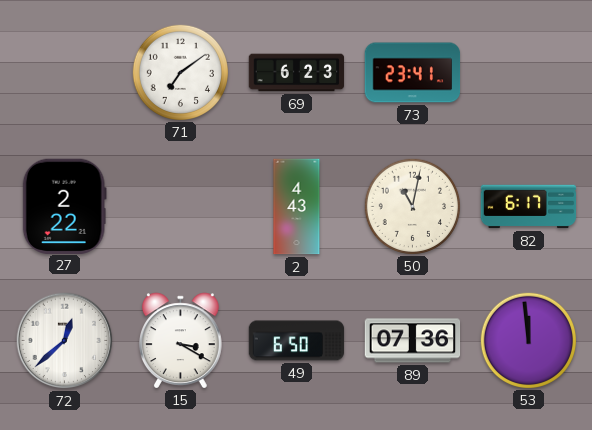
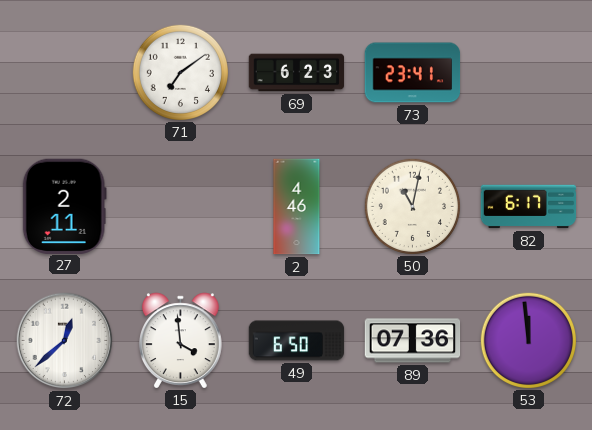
27: 2:22 -> 2:11
2: 4:43 -> 4:46
15: 3:20 -> 3:59
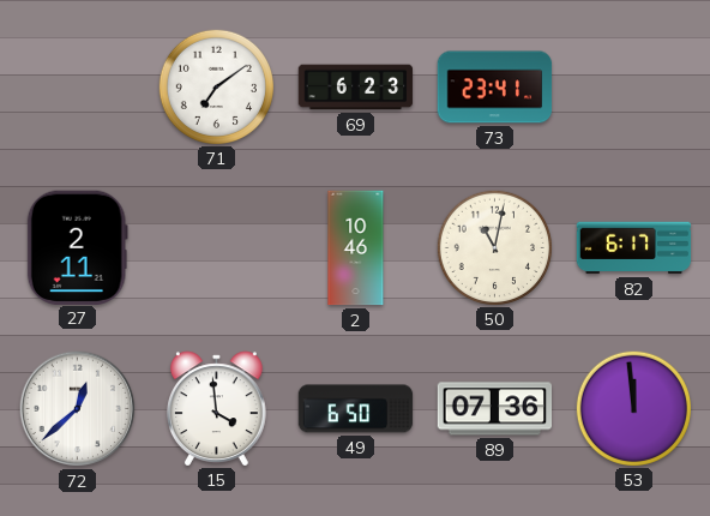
2: 4:46 -> 10:46
